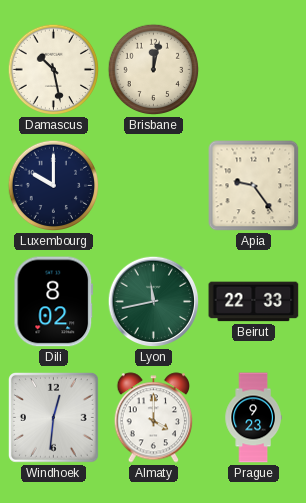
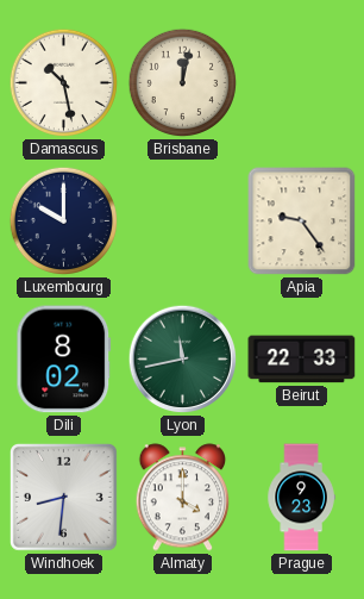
Windhoek: 12:31 -> 8:31
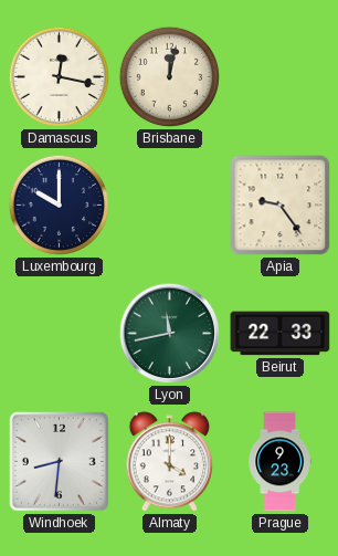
Damascus: 10:28 -> 12:17
Dili: 8:02 -> none
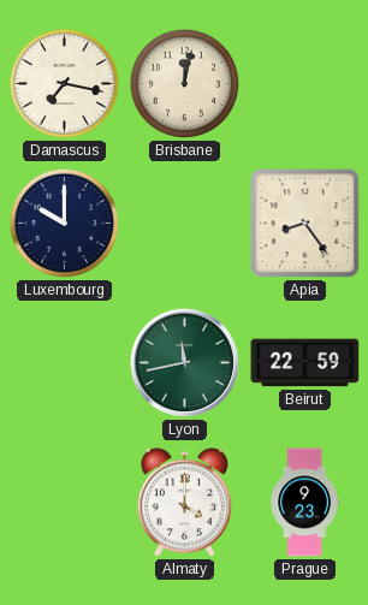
Damascus: 12:17 -> 7:17
Apia: 9:24 -> 8:24
Beirut: 22:33 -> 22:59
Windhoek: 8:31 -> none
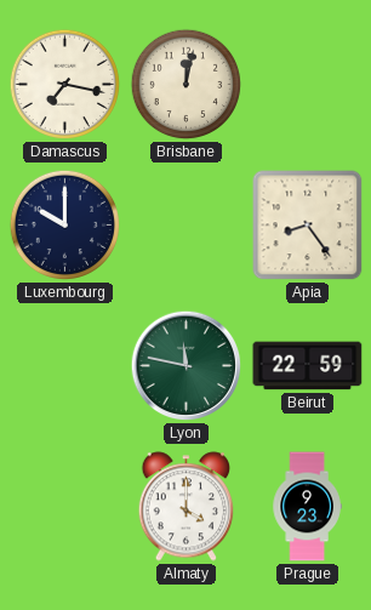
Lyon: 11:43 -> 11:47
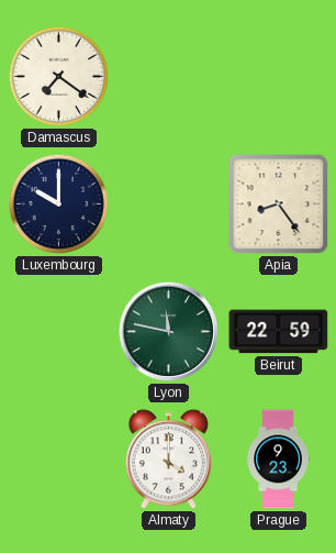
Damascus: 7:17 -> 7:21
Brisbane: 12:02 -> none
